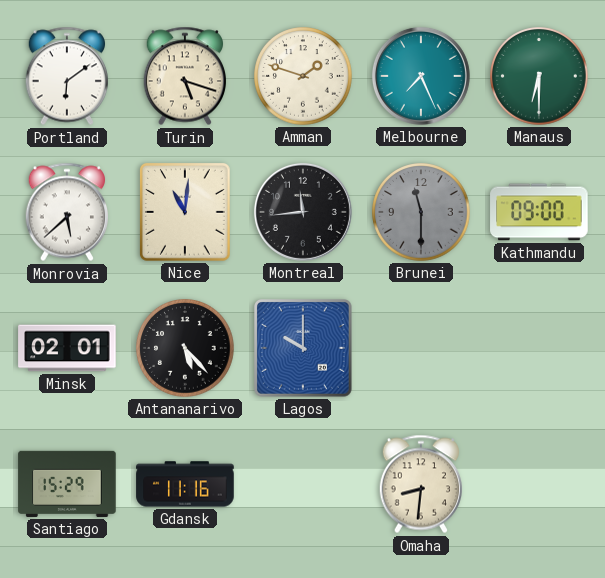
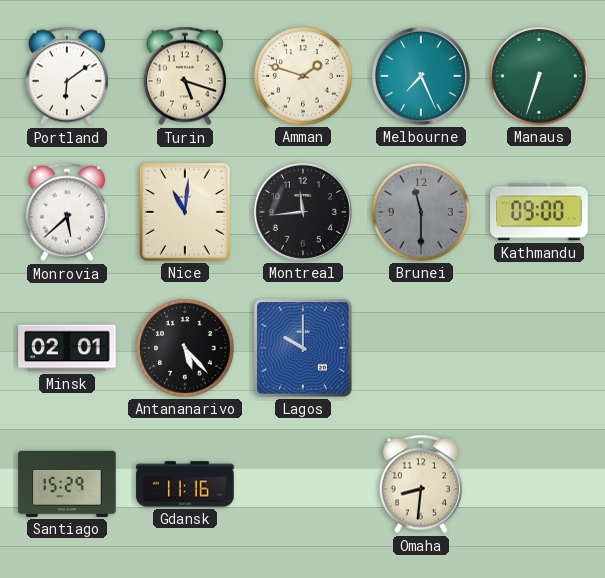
Manaus: 6:30 -> 6:33
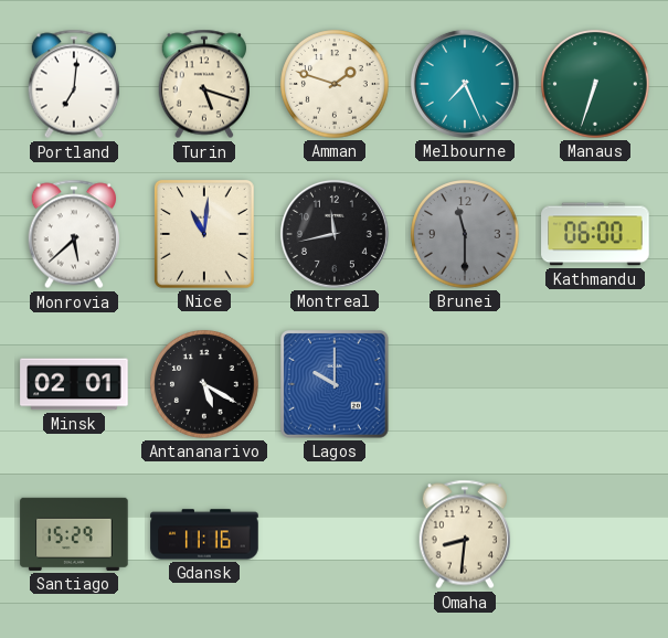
Portland: 6:09 -> 7:01
Montreal: 11:44 -> 11:43
Kathmandu: 09:00 -> 06:00
Antananarivo: 5:23 -> 5:20
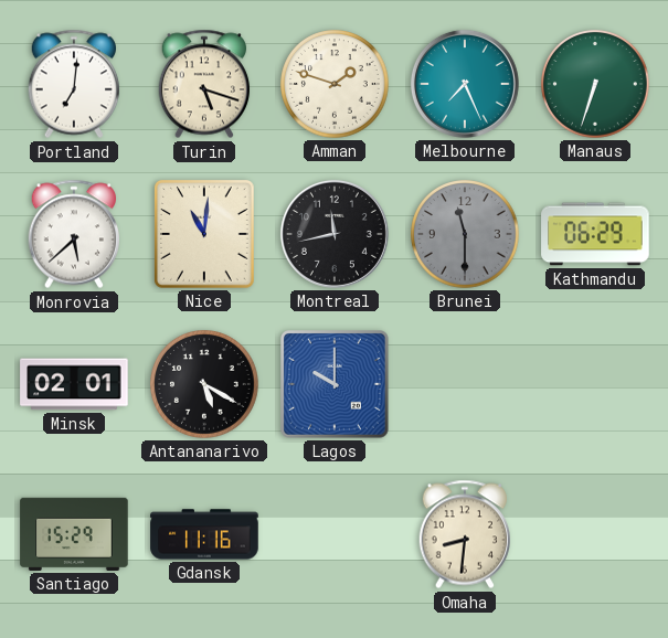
Kathmandu: 06:00 -> 06:29
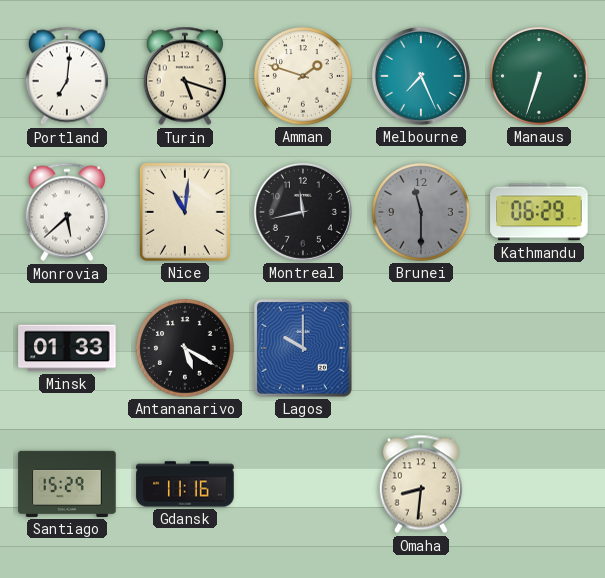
Minsk: 02:01 -> 01:33
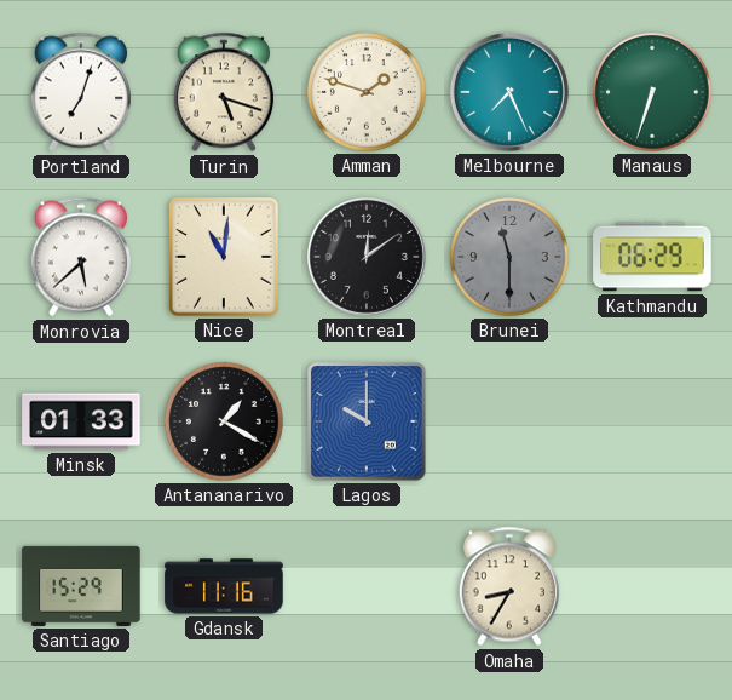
Portland: 7:01 -> 7:03
Montreal: 11:43 -> 12:09
Antananarivo: 5:20 -> 1:20
Omaha: 8:31 -> 8:35
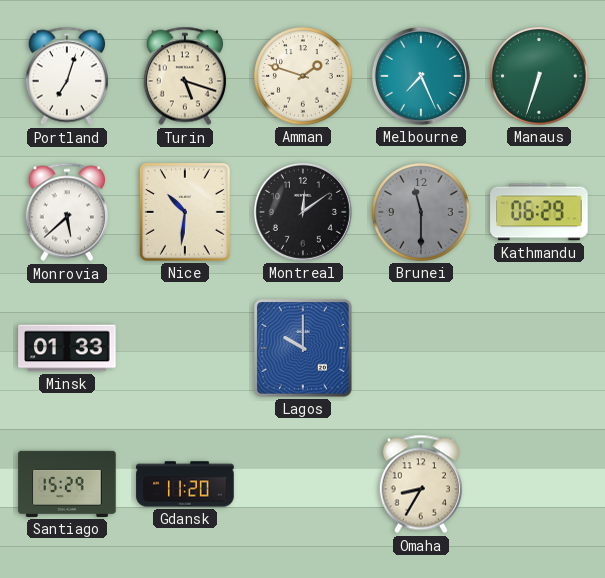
Nice: 11:01 -> 10:31
Antananarivo: 1:20 -> none
Gdansk: 11:16 -> 11:20
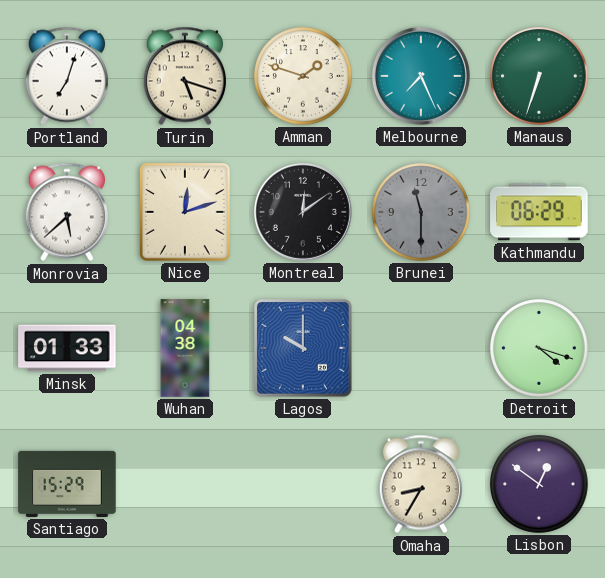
Nice: 10:31 -> 12:12
Wuhan: none -> 04:38
Detroit: none -> 4:18
Gdansk: 11:20 -> none
Lisbon: none -> 12:51
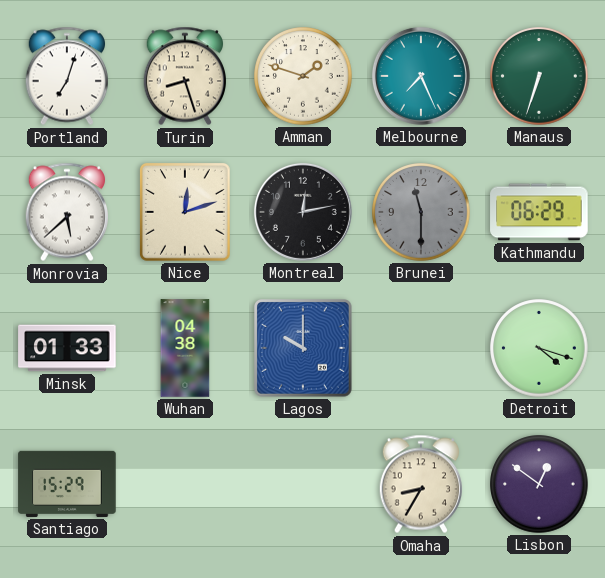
Turin: 5:18 -> 8:27
Montreal: 12:09 -> 12:13
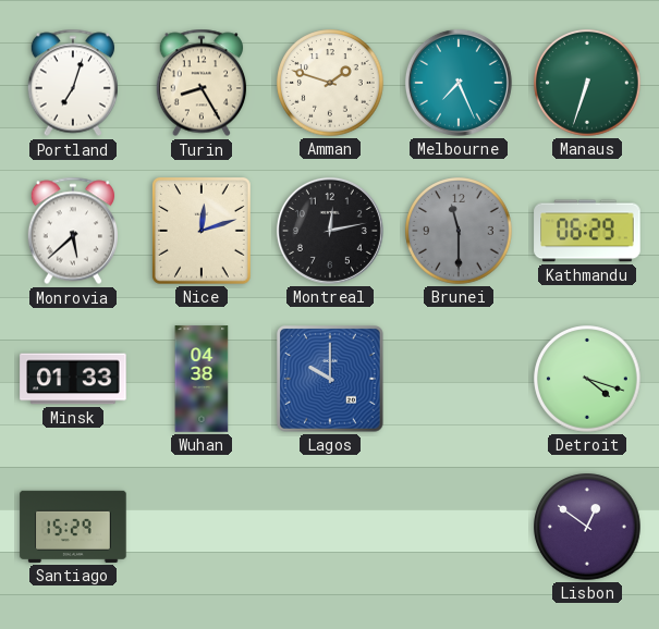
Turin: 8:27 -> 8:25
Omaha: 8:35 -> none
